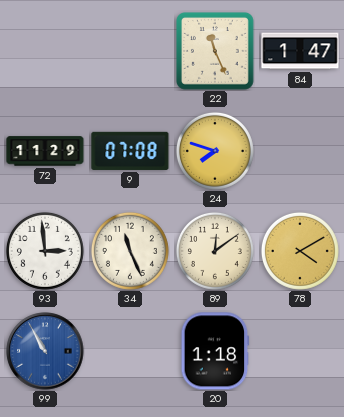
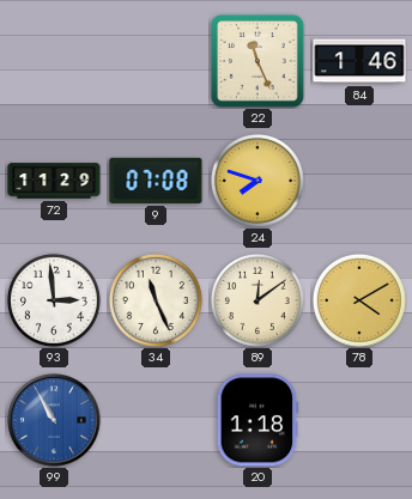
84: 1:47 -> 1:46
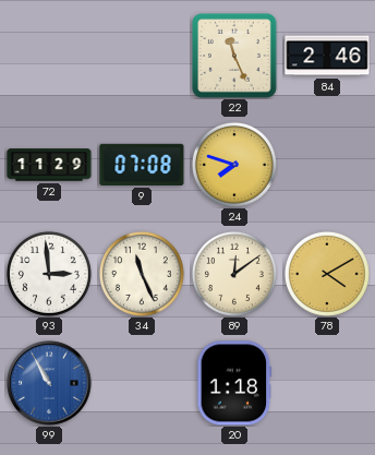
84: 1:46 -> 2:46
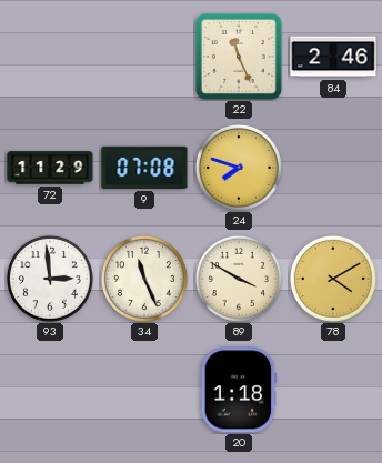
89: 12:09 -> 3:50
99: 10:55 -> none
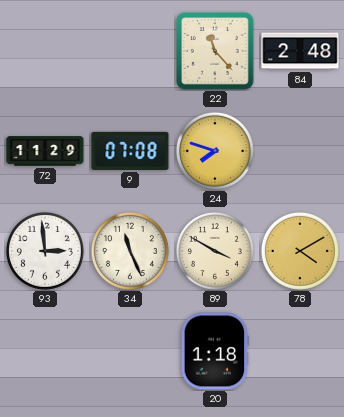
22: 11:26 -> 11:23
84: 2:46 -> 2:48
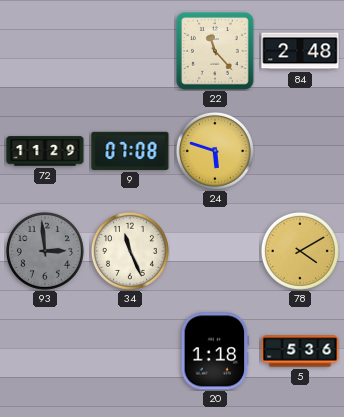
24: 7:48 -> 5:48
93 dial: white -> grey
89: 3:50 -> none
5: none -> 5:36
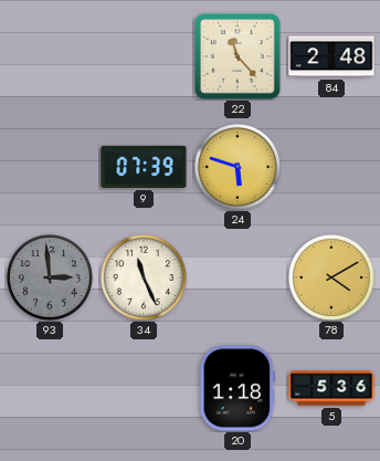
72: 11:29 -> none
9: 07:08 -> 07:39
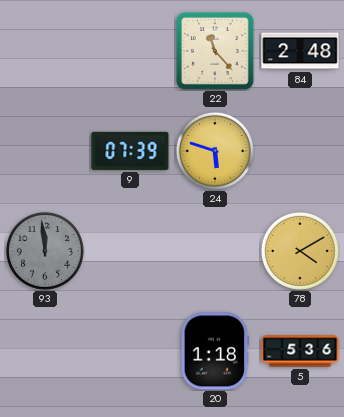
93: 2:59 -> 11:59
34: 11:26 -> none
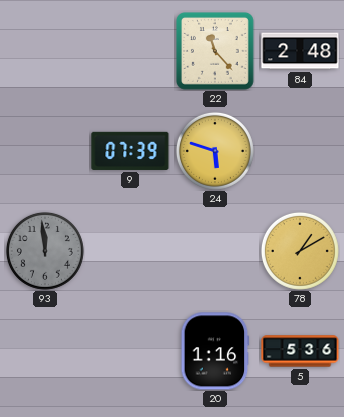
78: 4:10 -> 1:10
20: 1:18 -> 1:16
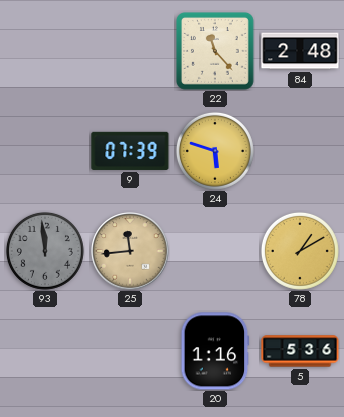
25: none -> 11:44
